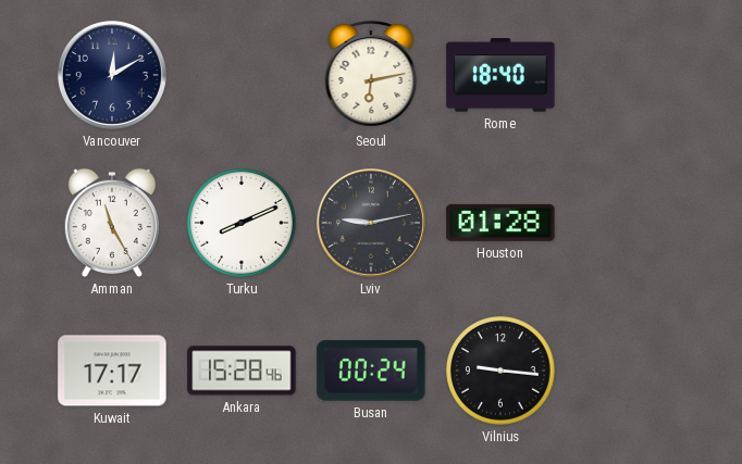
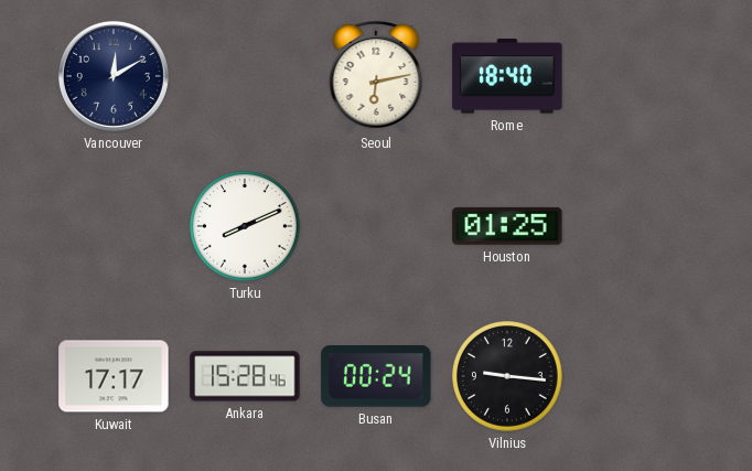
Amman: 11:25 -> none
Lviv: 9:13 -> none
Houston: 01:28 -> 01:25
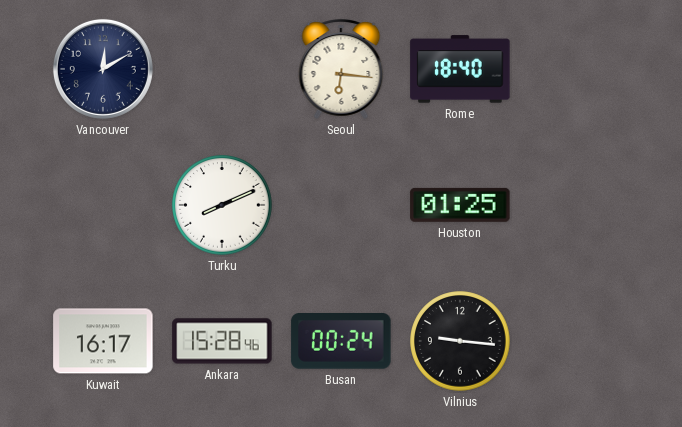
Seoul: 6:13 -> 6:16
Kuwait: 17:17 -> 16:17
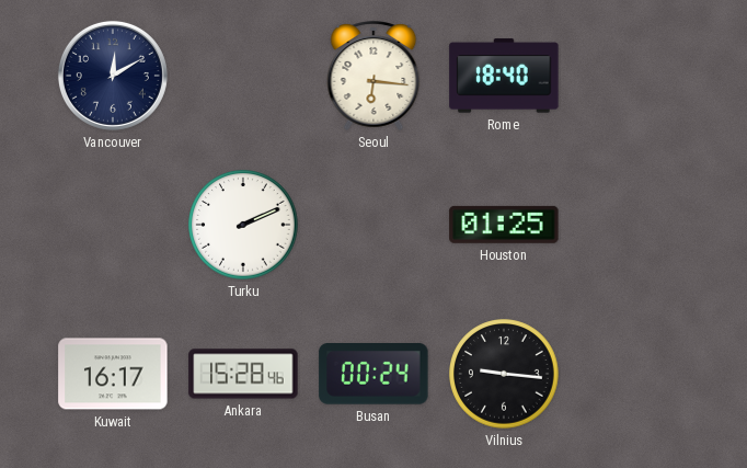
Turku: 8:11 -> 2:11
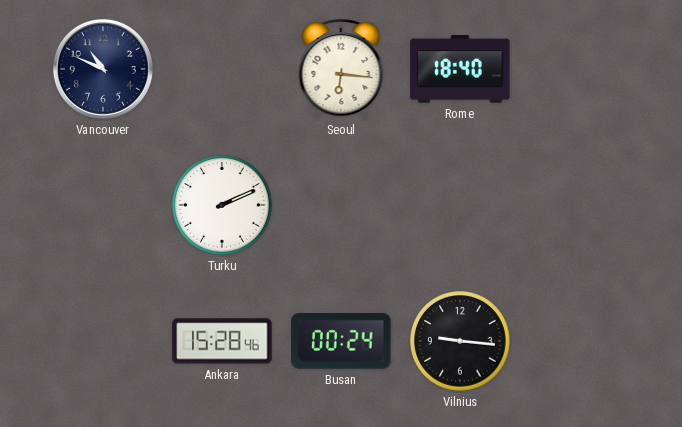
Vancouver: 12:10 -> 10:49
Houston: 01:25 -> none
Kuwait: 16:17 -> none
